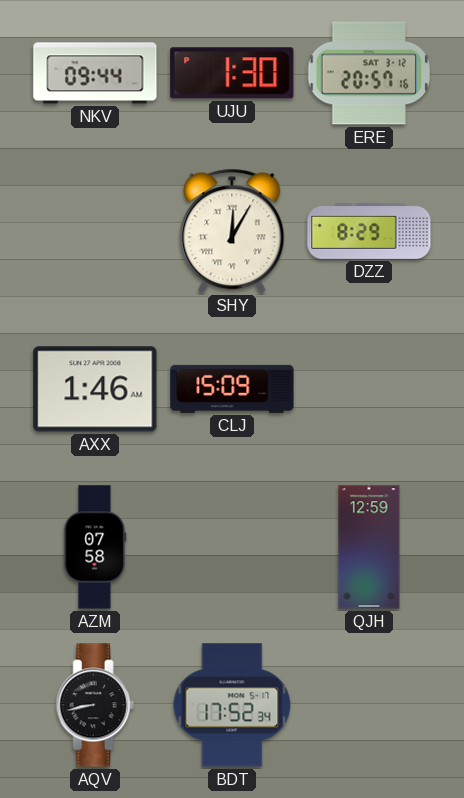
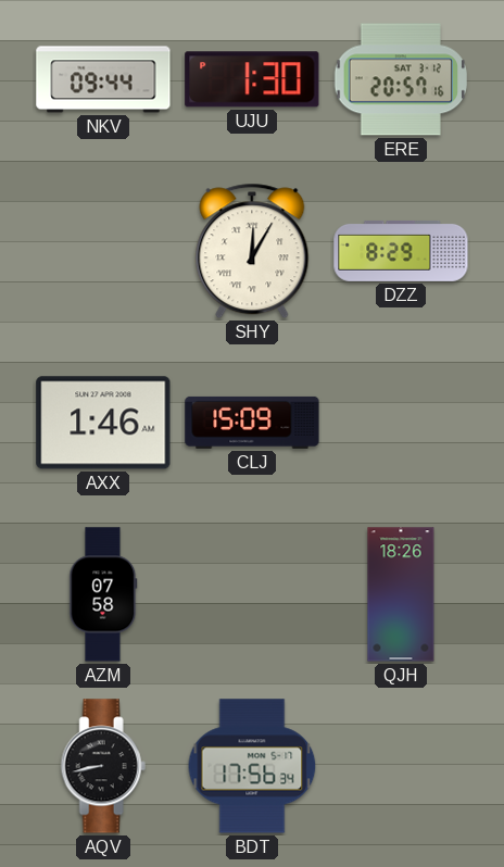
QJH: 12:59 -> 18:26
BDT: 17:52 -> 17:56
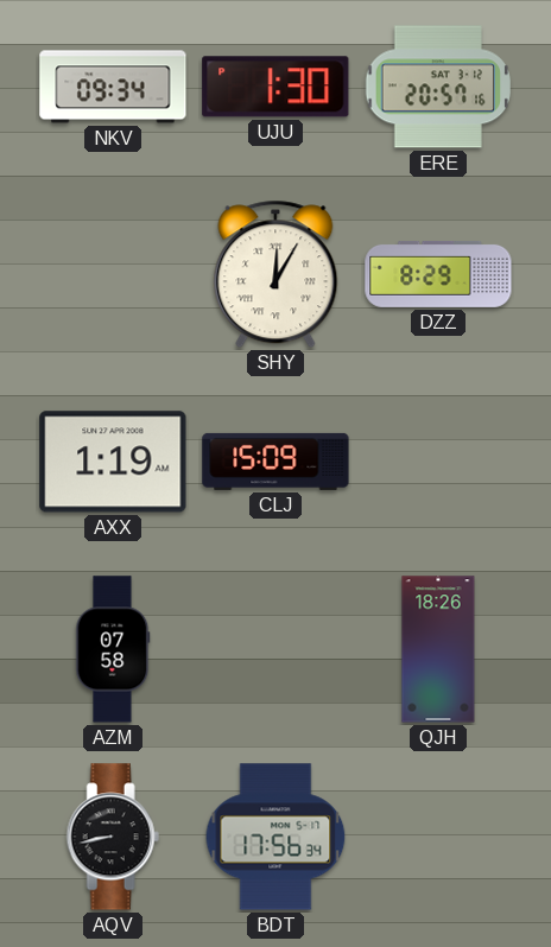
NKV: 09:44 -> 09:34
AXX: 1:46 -> 1:19
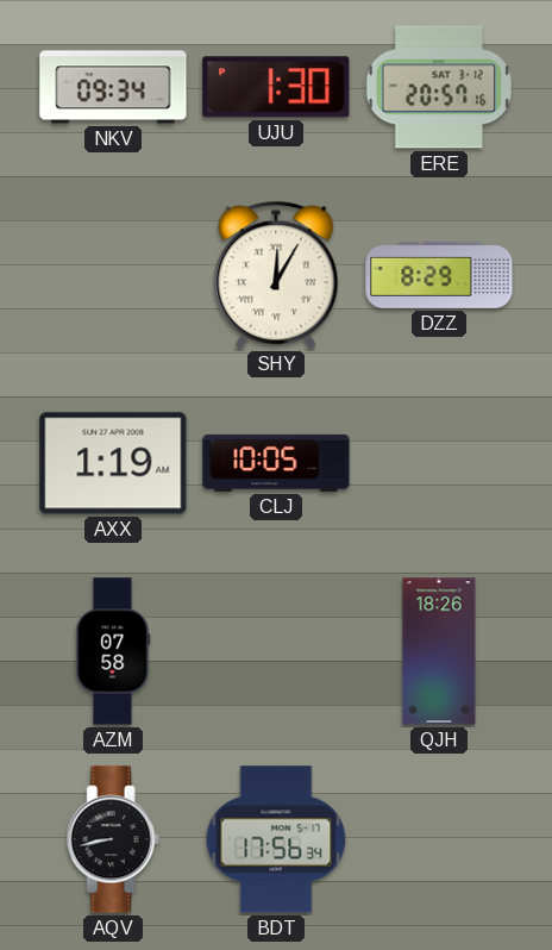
CLJ: 15:09 -> 10:05
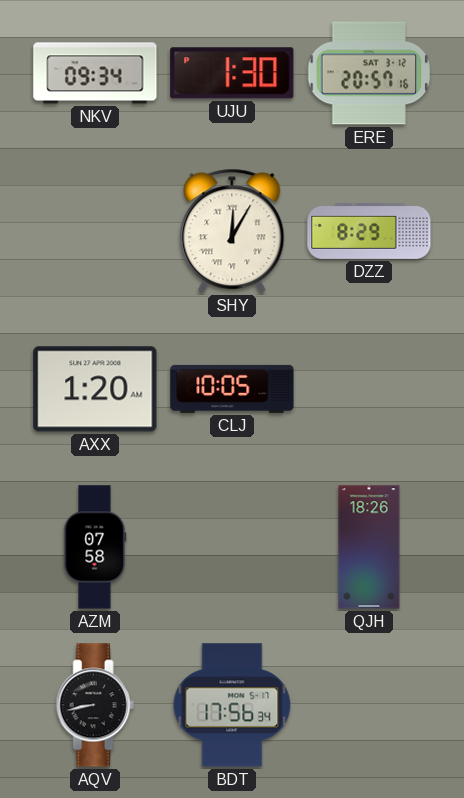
AXX: 1:19 -> 1:20
